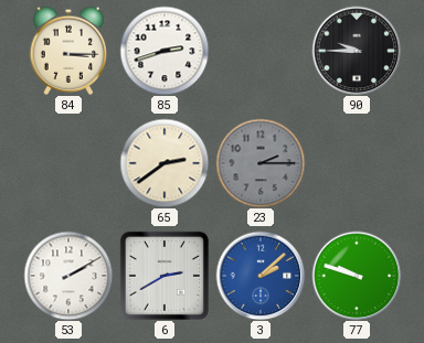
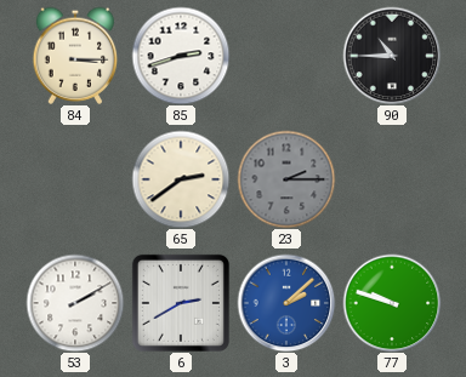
90: 9:45 -> 10:45
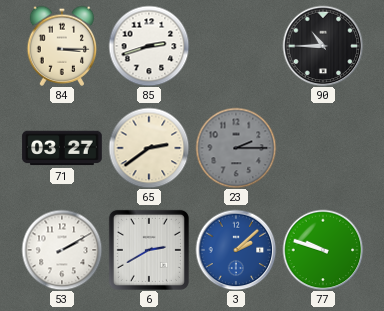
71: none -> 03:27
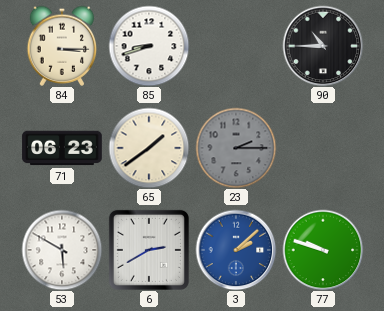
85: 2:42 -> 8:42
71: 03:27 -> 06:23
65: 2:39 -> 1:39
53: 2:10 -> 5:50
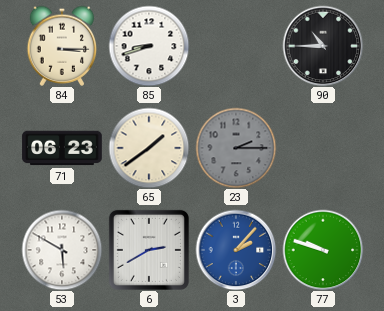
3: 2:08 -> 2:07
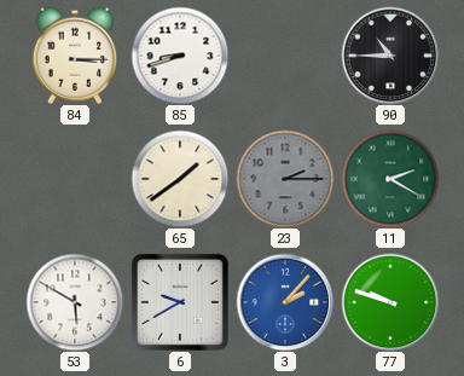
71: 06:23 -> none
11: none -> 2:20
6: 2:40 -> 9:40
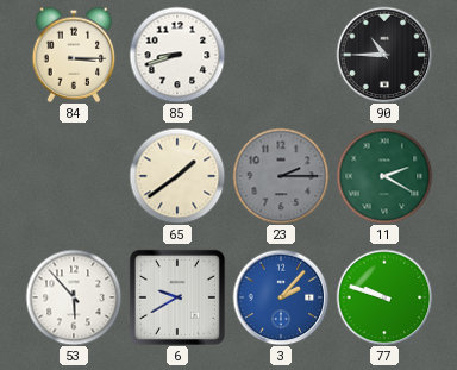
53: 5:50 -> 5:53
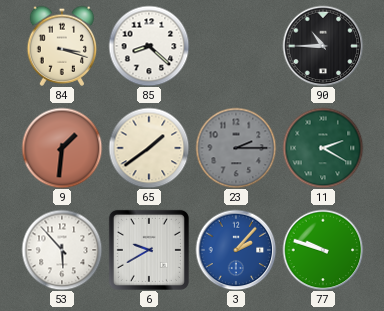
84: 3:15 -> 3:18
85: 8:42 -> 8:22
9: none -> 1:31
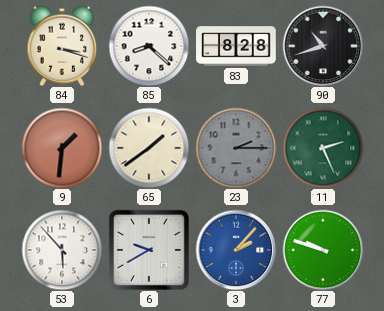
83: none -> 8:28
90: 10:45 -> 10:42
11: 2:20 -> 2:26
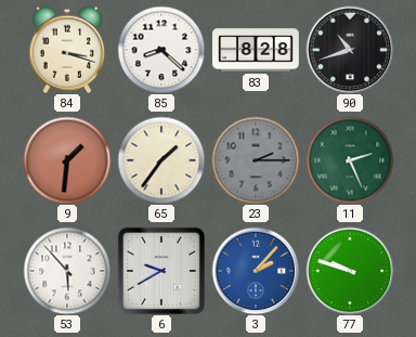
65: 1:39 -> 1:36
